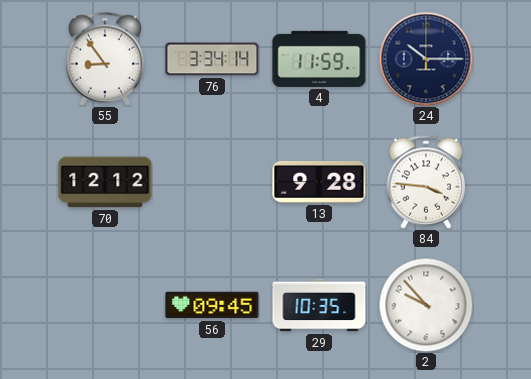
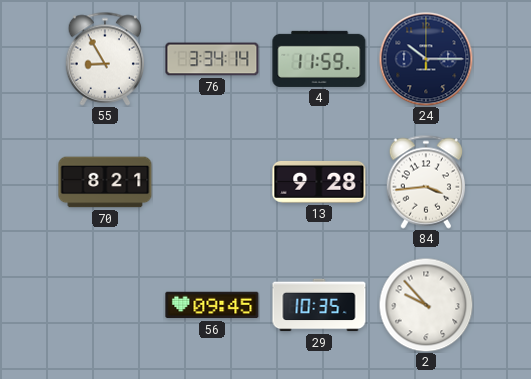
55: 8:54 -> 8:55
70: 12:12 -> 8:21
84: 3:46 -> 3:44
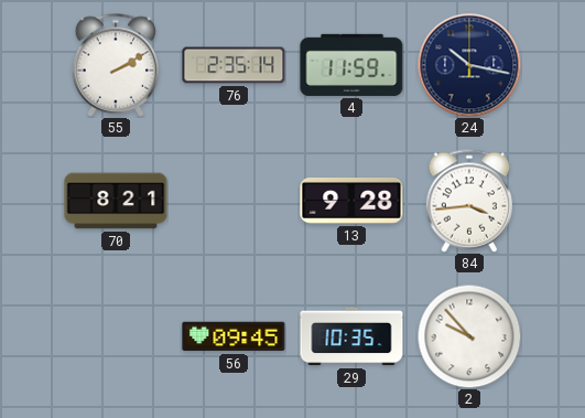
55: 8:55 -> 2:10
76: 3:34 -> 2:35
24: 10:15 -> 10:17
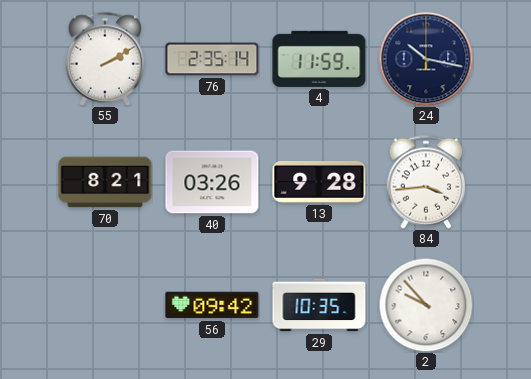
40: none -> 03:26
56: 09:45 -> 09:42
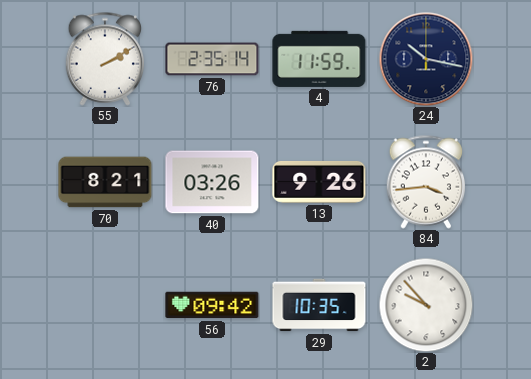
13: 9:28 -> 9:26
